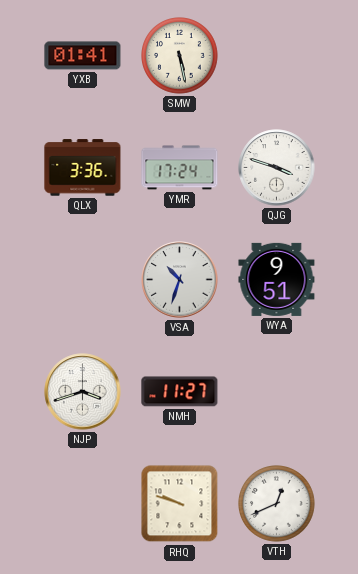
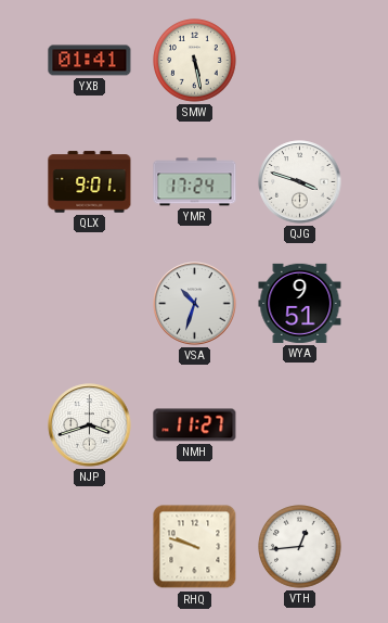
QLX: 3:36 -> 9:01
VTH: 12:41 -> 12:44
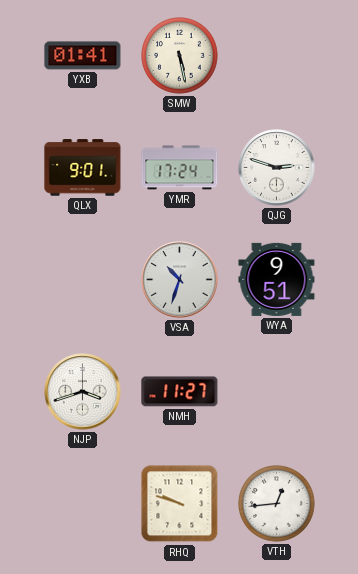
QJG: 3:48 -> 2:48
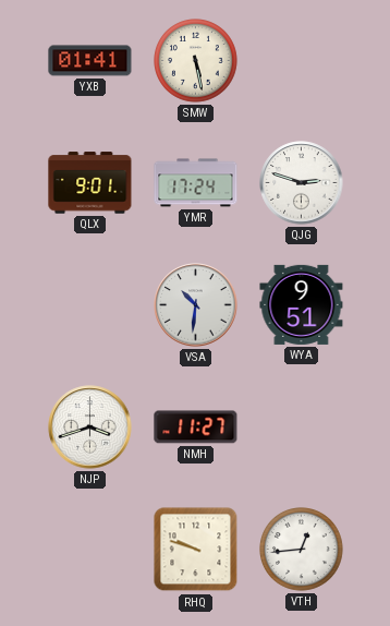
VSA: 10:33 -> 10:31
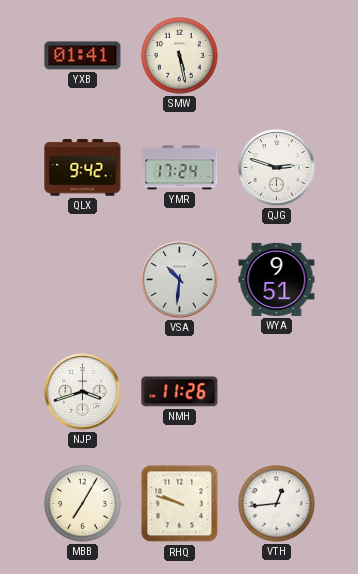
QLX: 9:01 -> 9:42
NMH: 11:27 -> 11:26
MBB: none -> 7:05
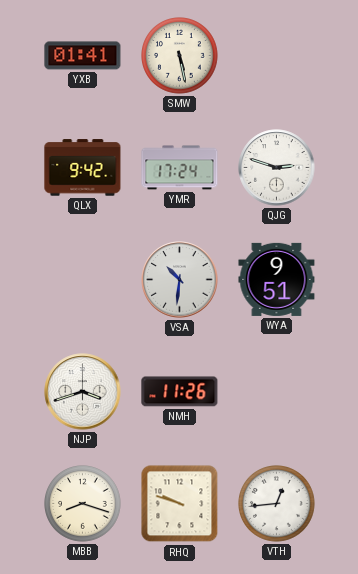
MBB: 7:05 -> 8:18
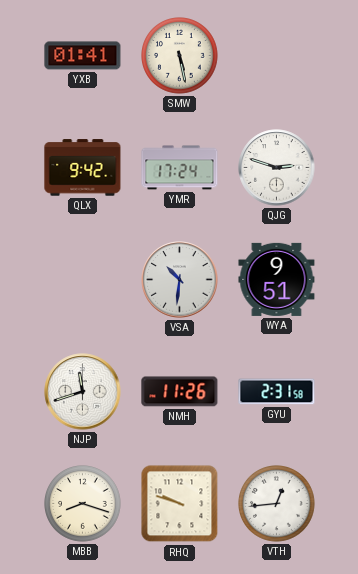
NJP: 3:42 -> 11:42
GYU: none -> 2:31
